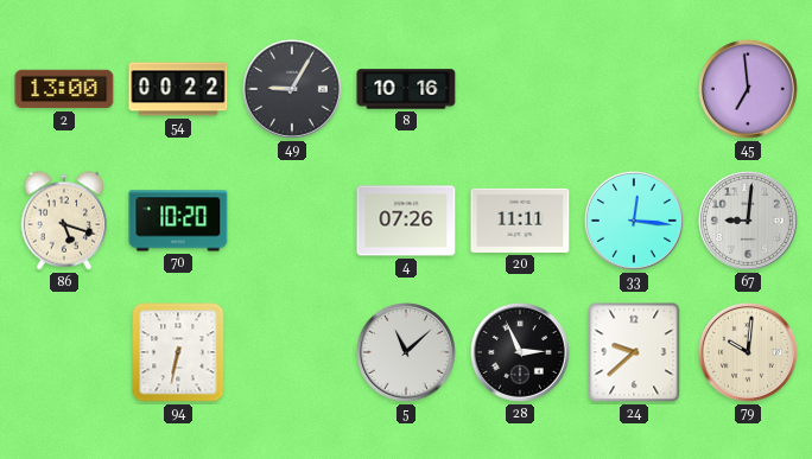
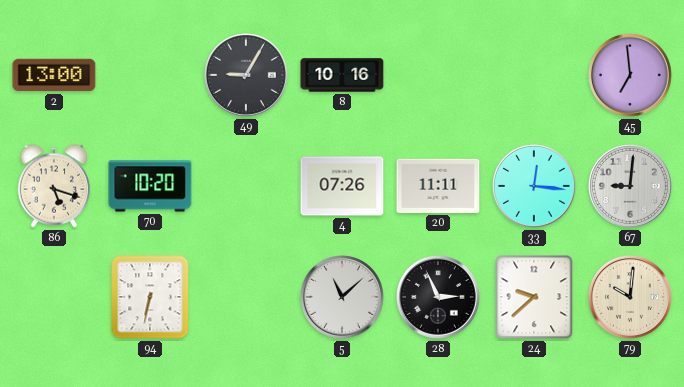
54: 00:22 -> none
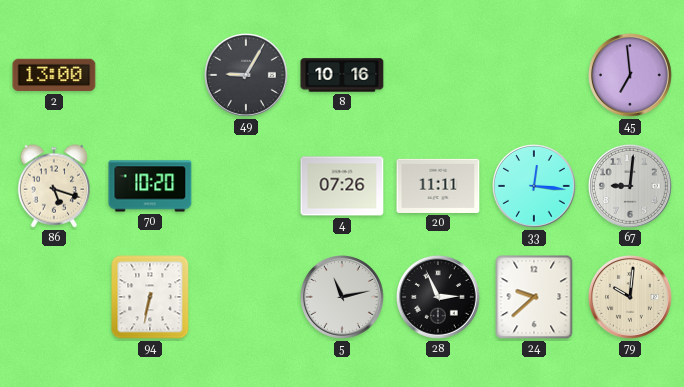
5: 11:08 -> 11:13
